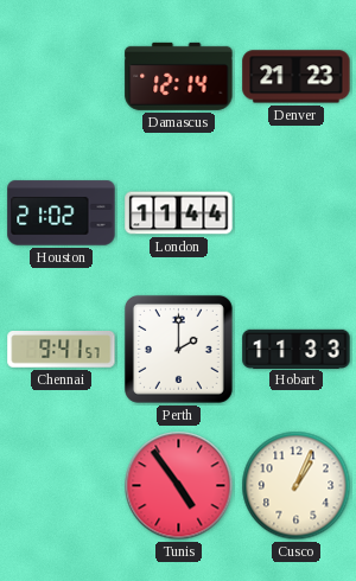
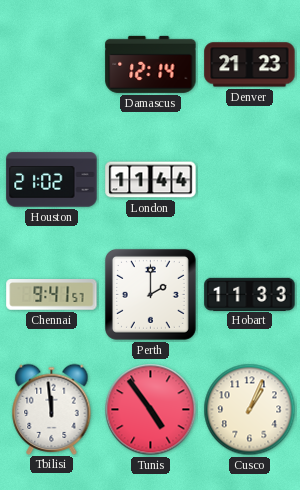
Tbilisi: none -> 11:59
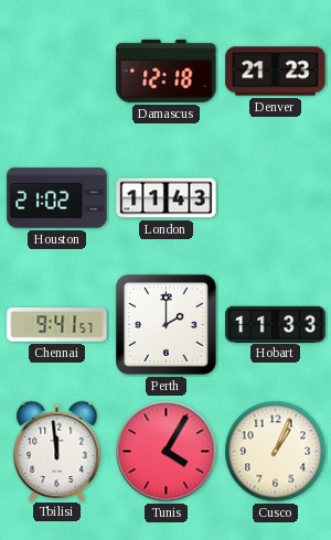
Damascus: 12:14 -> 12:18
London: 11:44 -> 11:43
Tunis: 4:54 -> 4:05
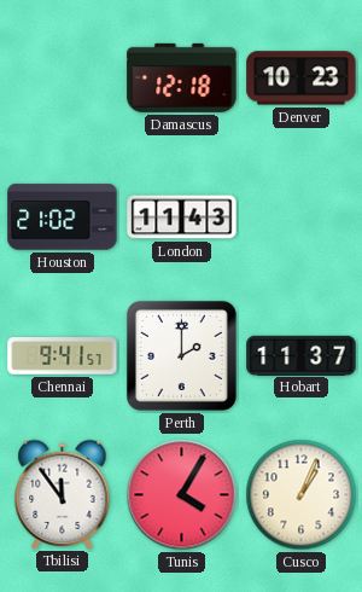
Denver: 21:23 -> 10:23
Hobart: 11:33 -> 11:37
Tbilisi: 11:59 -> 11:54
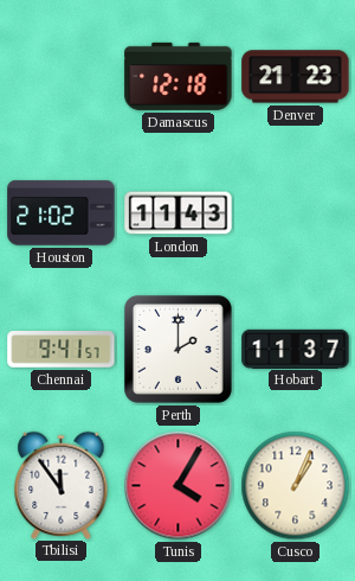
Denver: 10:23 -> 21:23
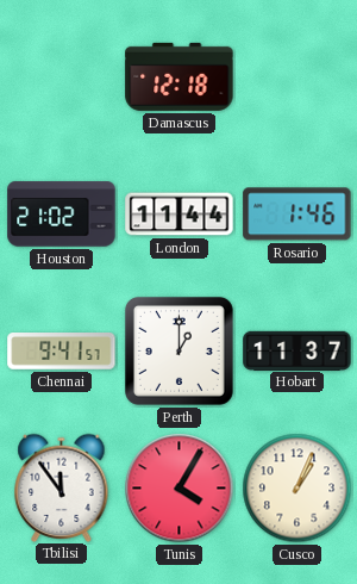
Denver: 21:23 -> none
London: 11:43 -> 11:44
Rosario: none -> 1:46
Perth: 2:00 -> 1:00
